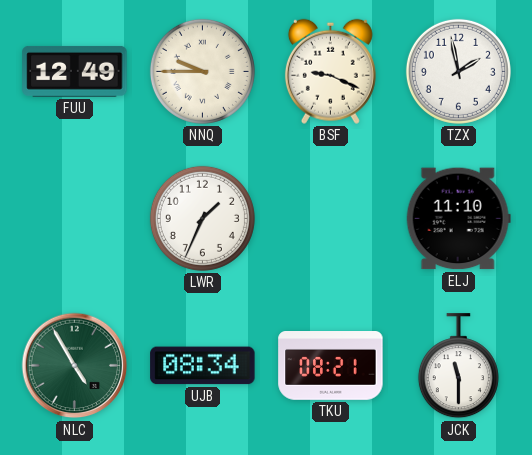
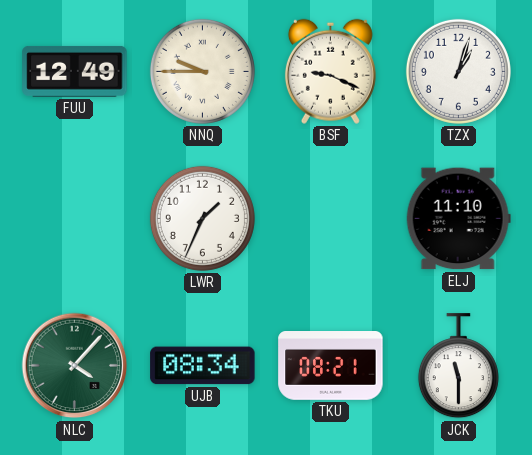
TZX: 1:58 -> 1:03
NLC: 4:55 -> 4:07
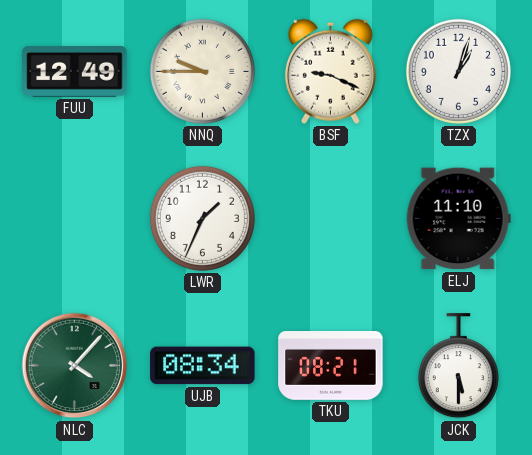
JCK: 11:30 -> 5:30
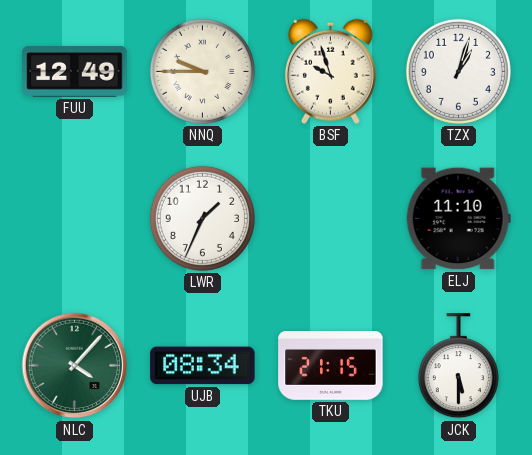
BSF: 9:19 -> 9:57
TKU: 08:21 -> 21:15
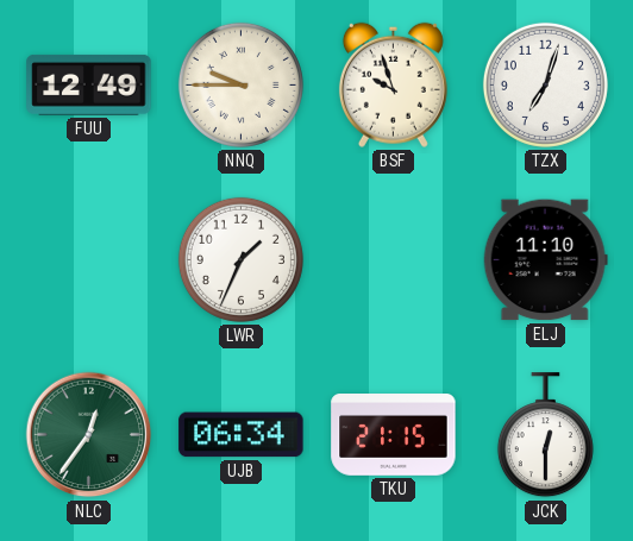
TZX: 1:03 -> 7:03
NLC: 4:07 -> 12:36
UJB: 08:34 -> 06:34
JCK: 5:30 -> 12:30
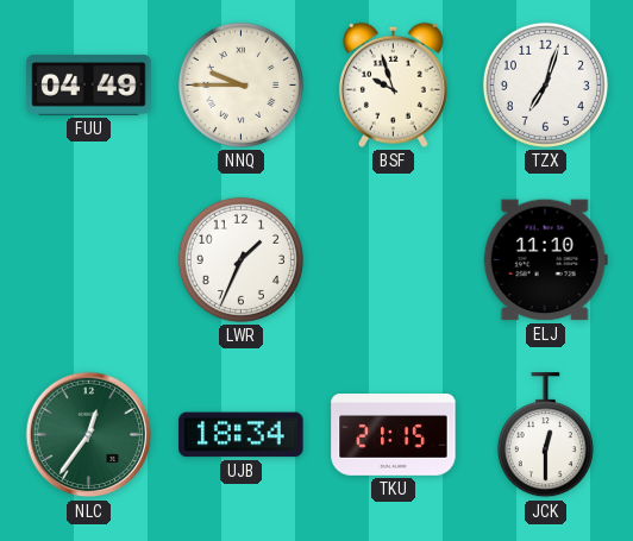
FUU: 12:49 -> 04:49
UJB: 06:34 -> 18:34
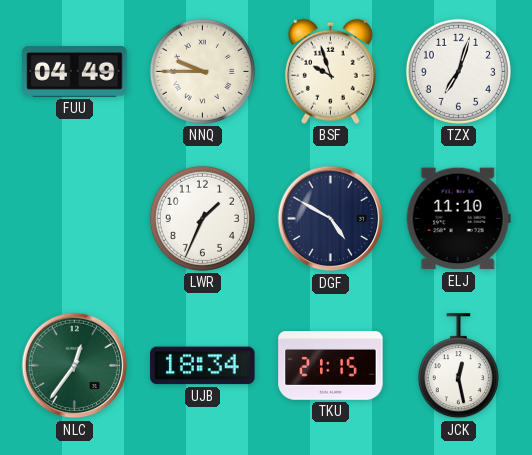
DGF: none -> 4:50
JCK: 12:30 -> 12:28
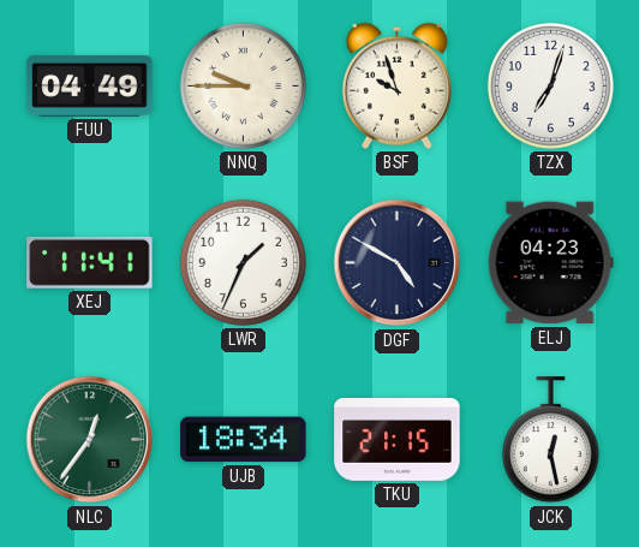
XEJ: none -> 11:41
ELJ: 11:10 -> 04:23
